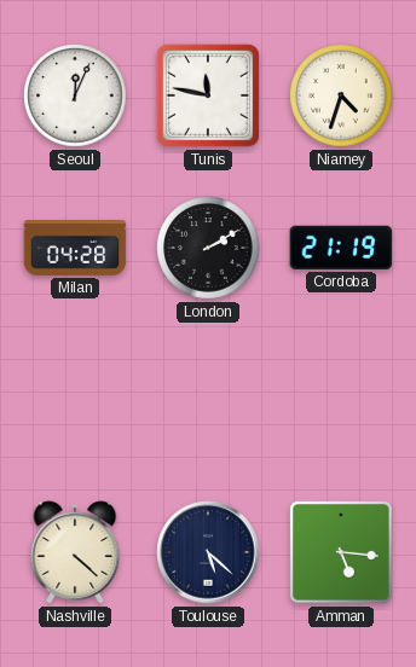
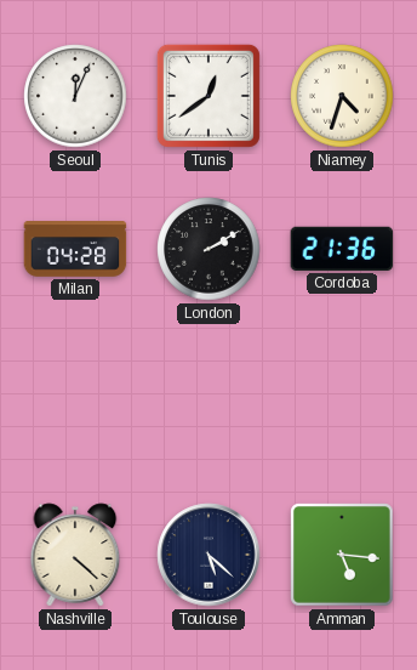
Tunis: 11:47 -> 12:39
Cordoba: 21:19 -> 21:36
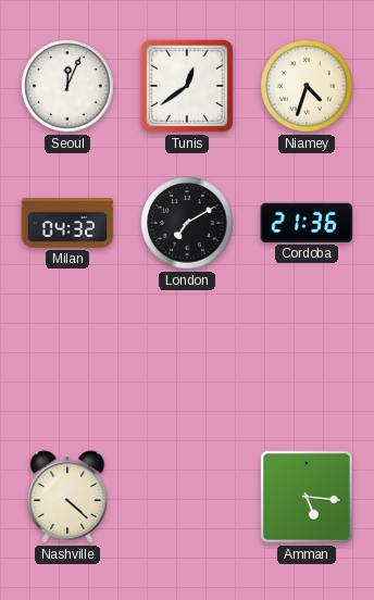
Milan: 04:28 -> 04:32
London: 2:10 -> 7:10
Toulouse: 5:22 -> none
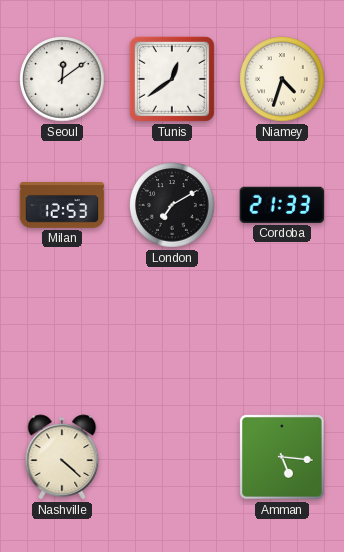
Seoul: 12:04 -> 12:09
Milan: 04:32 -> 12:53
Cordoba: 21:36 -> 21:33
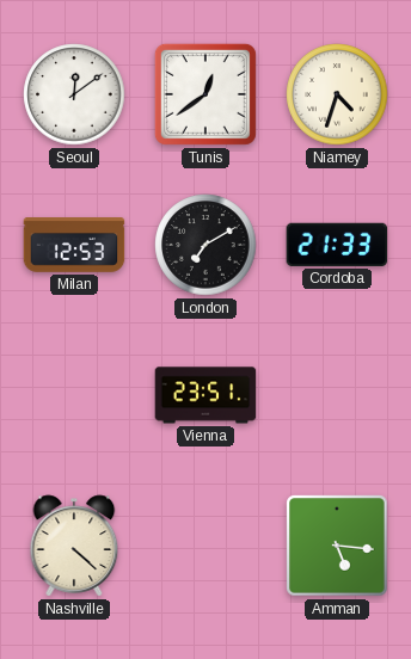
Vienna: none -> 23:51
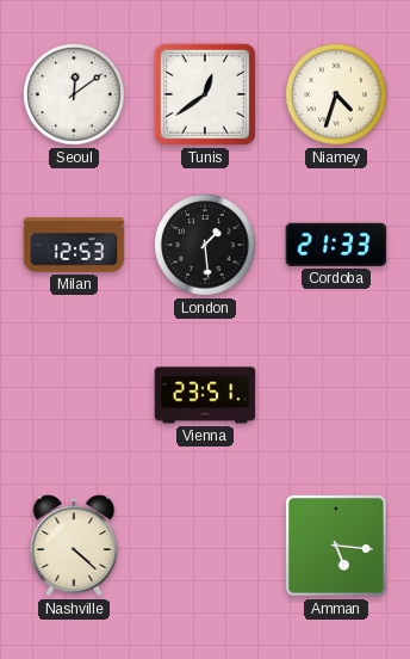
London: 7:10 -> 1:29
